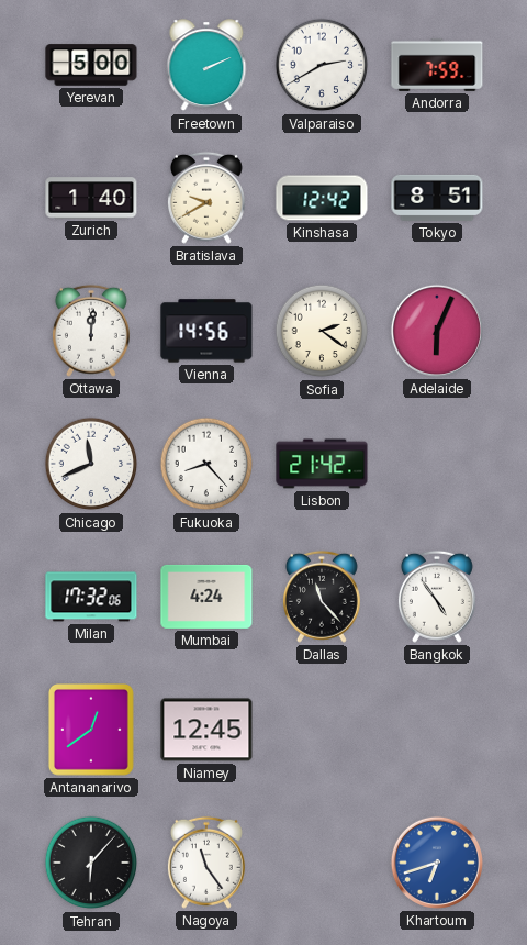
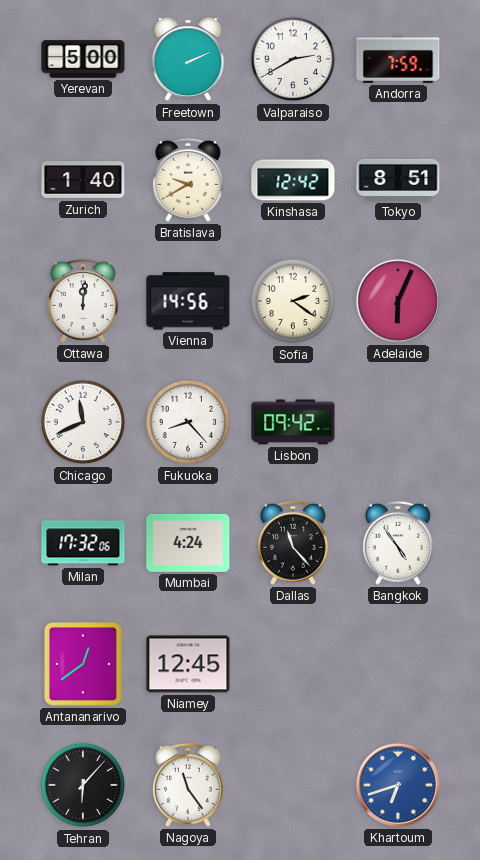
Lisbon: 21:42 -> 09:42
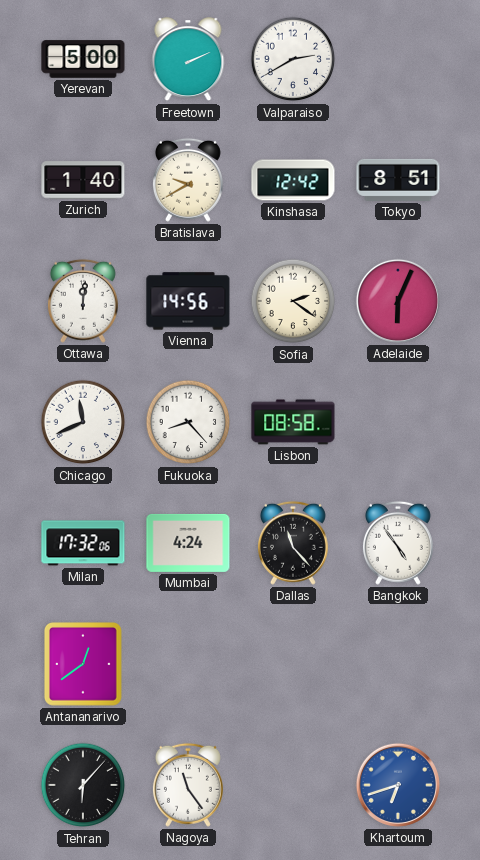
Andorra: 7:59 -> none
Lisbon: 09:42 -> 08:58
Niamey: 12:45 -> none
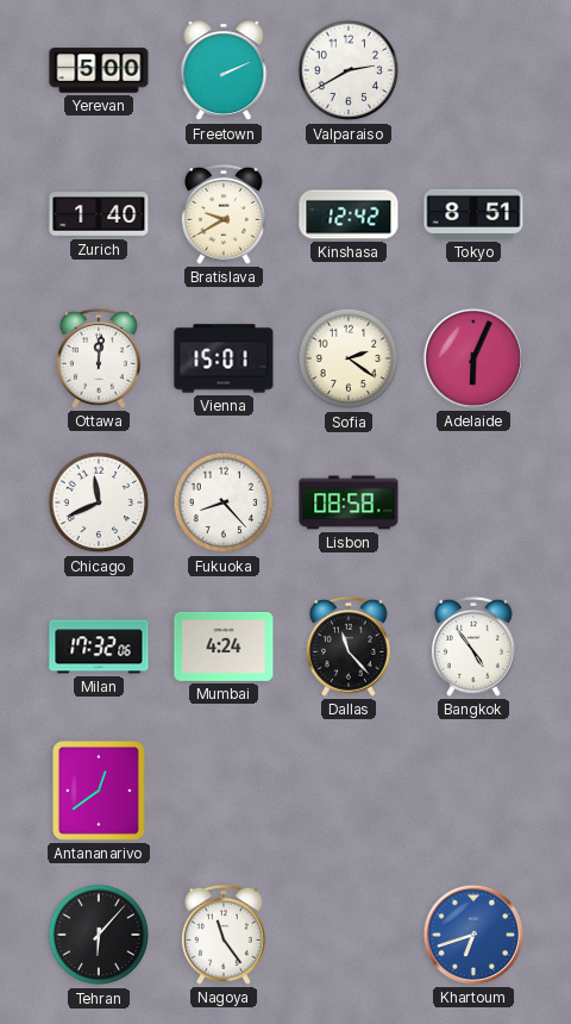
Vienna: 14:56 -> 15:01
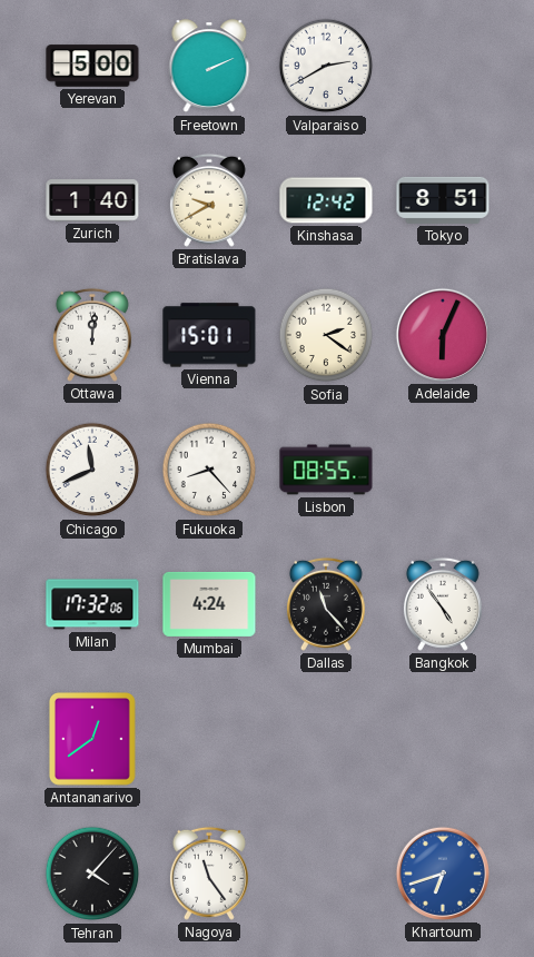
Lisbon: 08:58 -> 08:55
Tehran: 6:07 -> 4:07
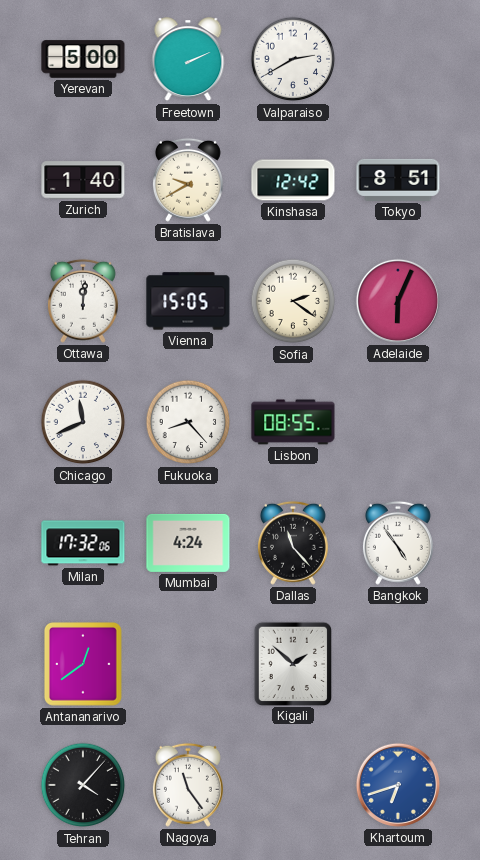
Vienna: 15:01 -> 15:05
Kigali: none -> 1:52
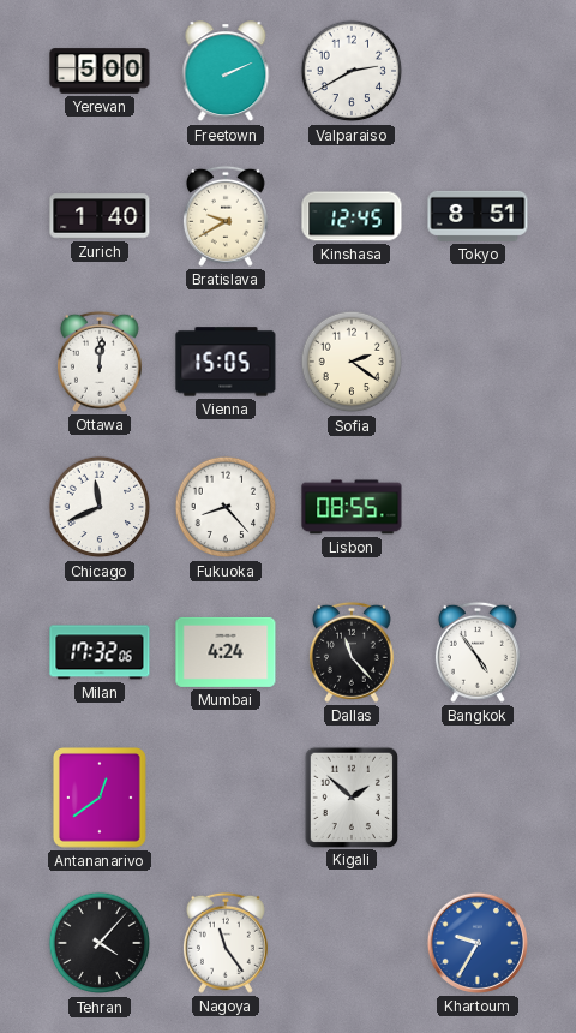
Kinshasa: 12:42 -> 12:45
Adelaide: 6:04 -> none
Khartoum: 6:42 -> 9:35
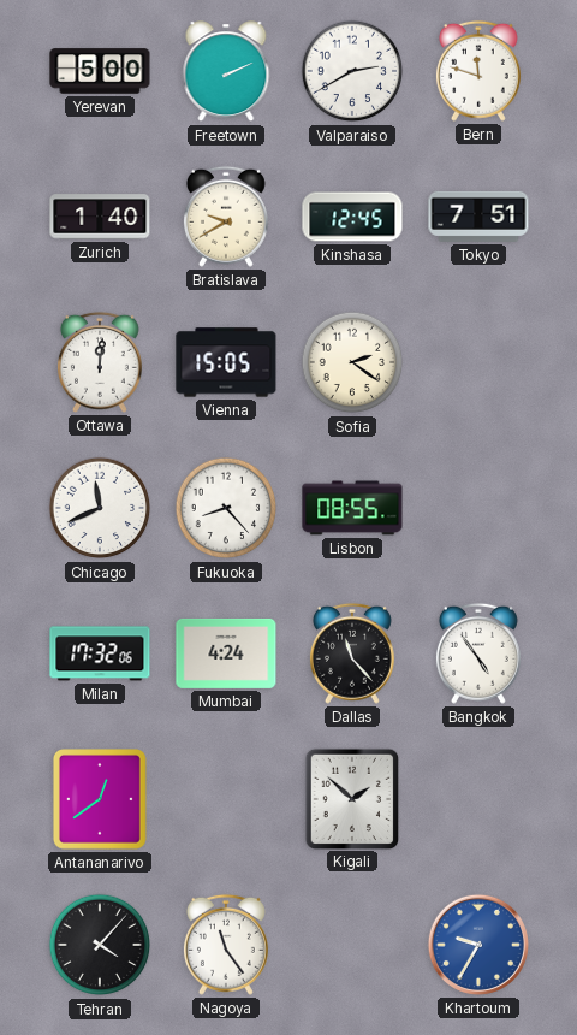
Bern: none -> 11:48
Tokyo: 8:51 -> 7:51
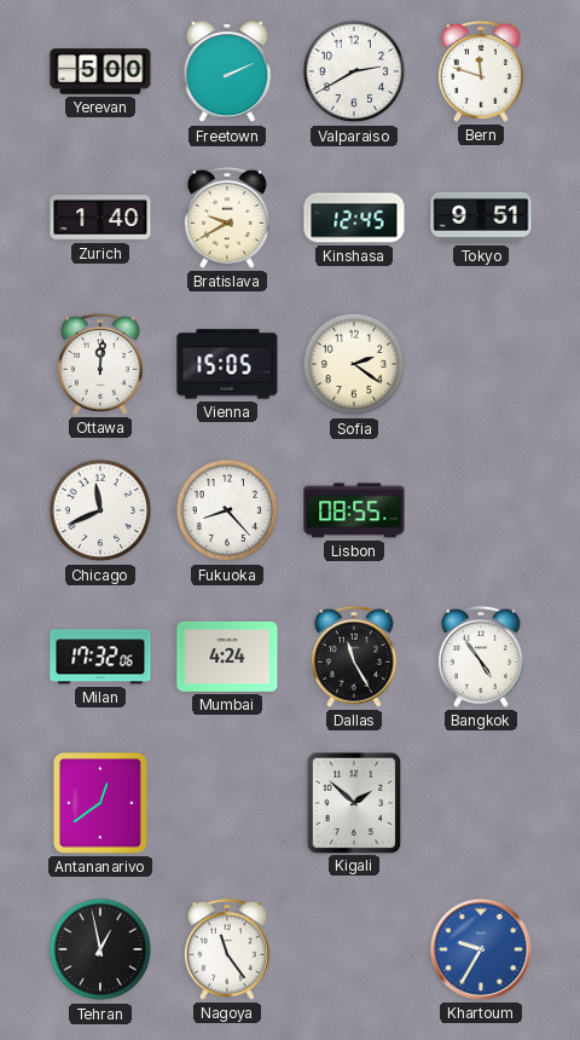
Tokyo: 7:51 -> 9:51
Dallas: 11:23 -> 11:25
Tehran: 4:07 -> 12:58
